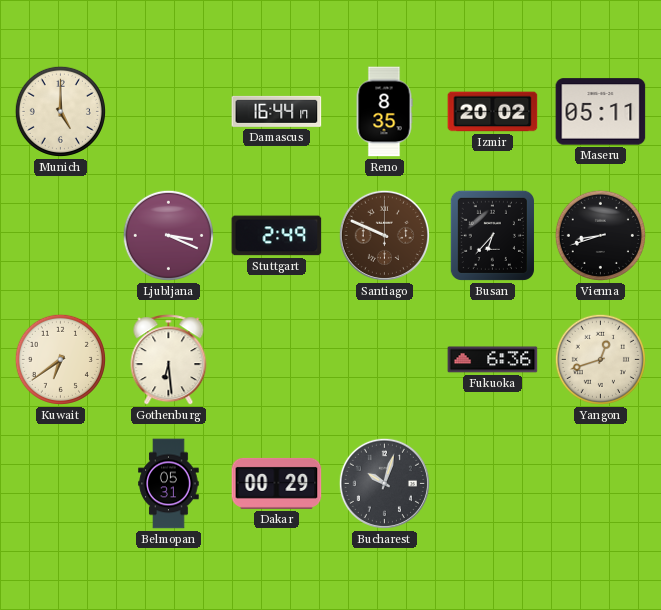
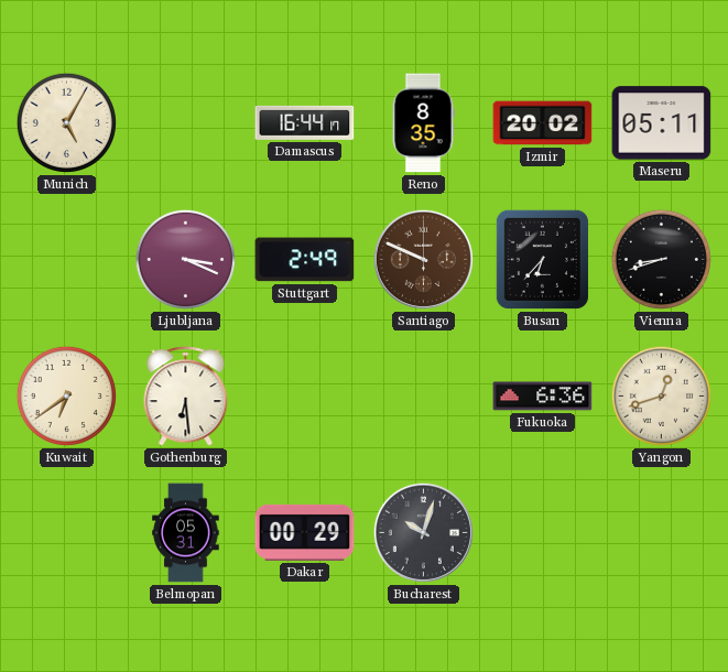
Munich: 5:00 -> 5:05
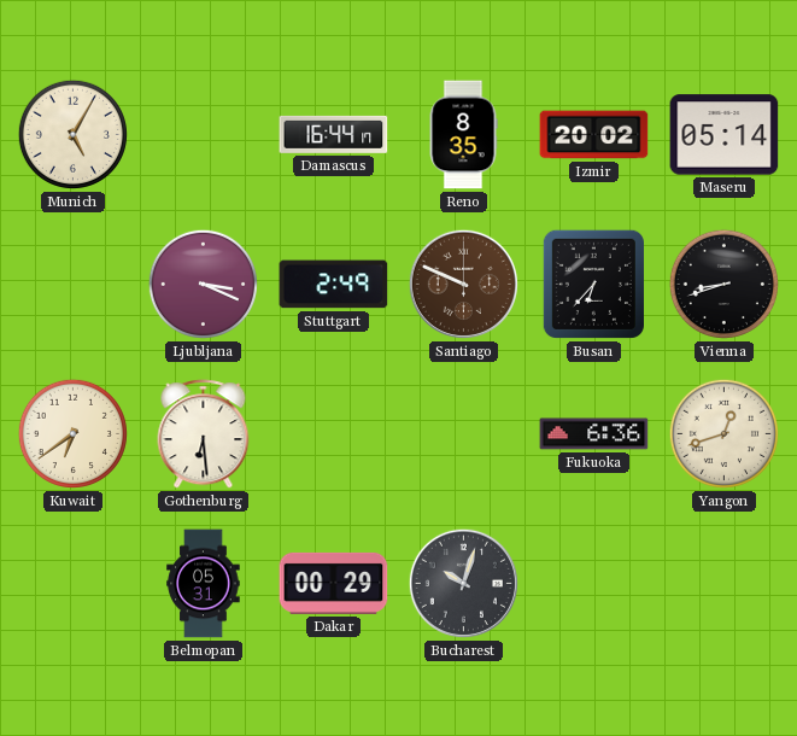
Maseru: 05:11 -> 05:14
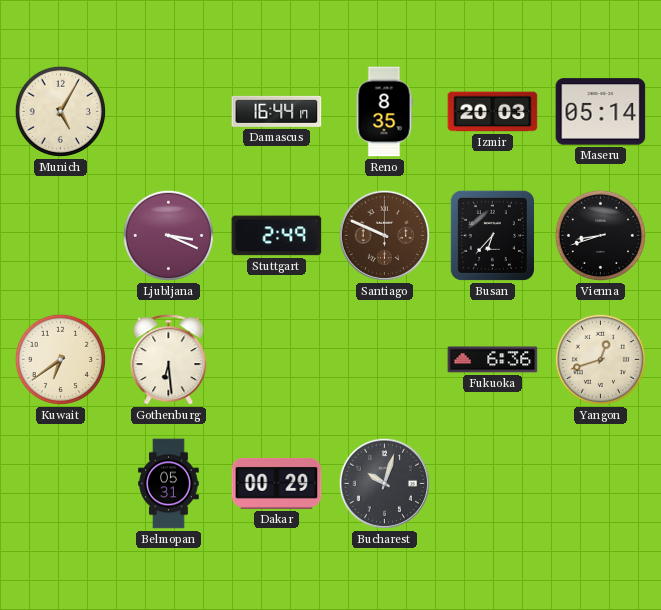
Izmir: 20:02 -> 20:03
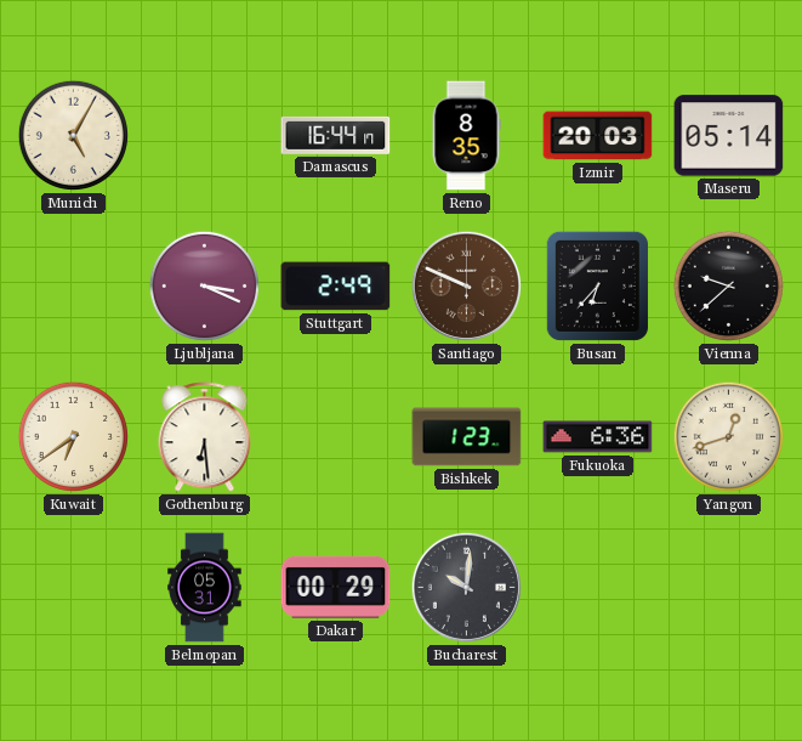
Vienna: 8:42 -> 9:38
Bishkek: none -> 1:23
Bucharest: 10:03 -> 10:01
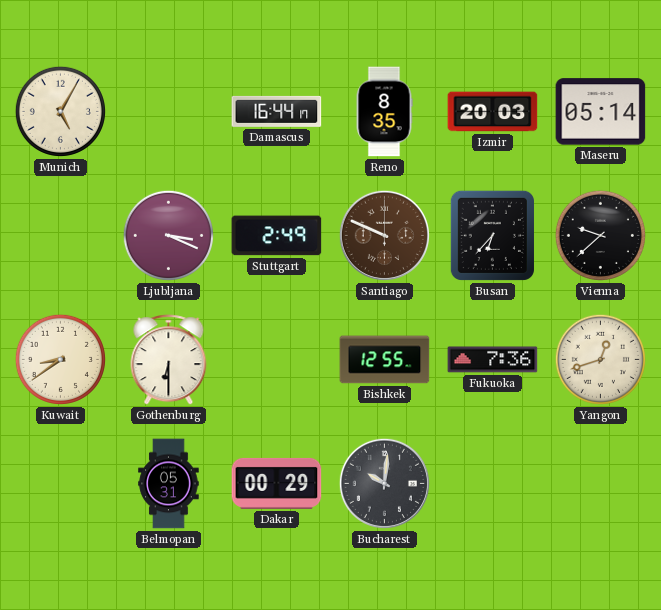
Kuwait: 6:39 -> 8:39
Gothenburg: 6:29 -> 6:30
Bishkek: 1:23 -> 12:55
Fukuoka: 6:36 -> 7:36
